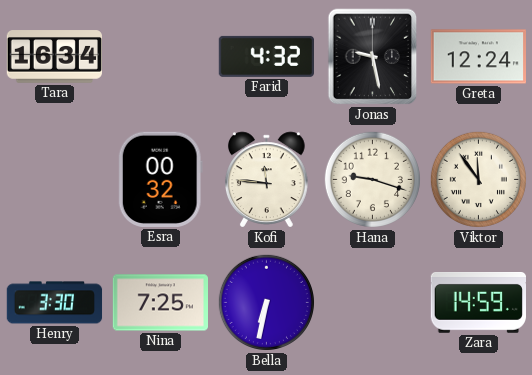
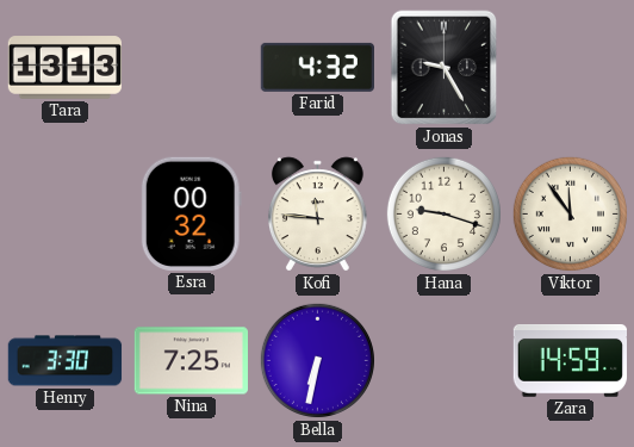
Tara: 16:34 -> 13:13
Jonas: 9:28 -> 9:25
Greta: 12:24 -> none
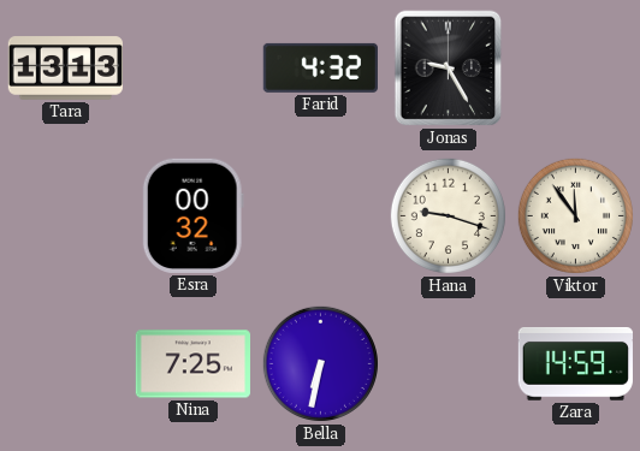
Kofi: 11:46 -> none
Henry: 3:30 -> none
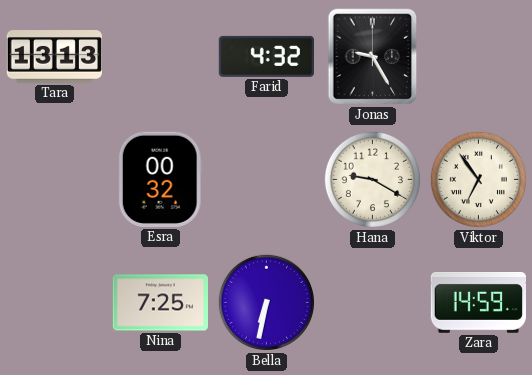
Hana: 9:18 -> 9:20
Viktor: 11:54 -> 6:54
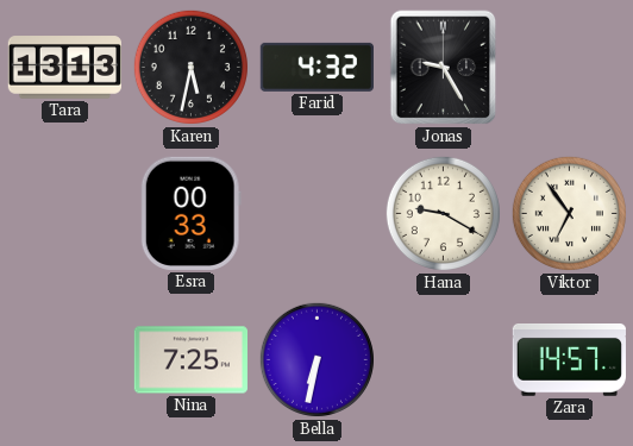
Karen: none -> 5:32
Esra: 00:32 -> 00:33
Zara: 14:59 -> 14:57
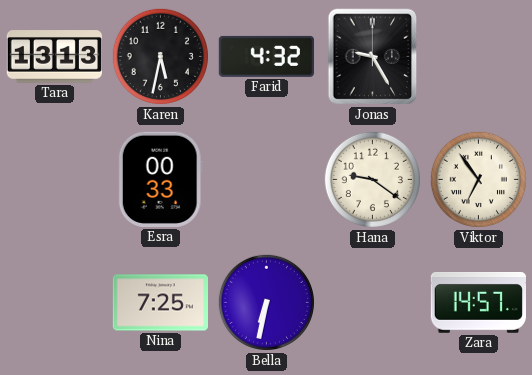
Hana: 9:20 -> 9:21
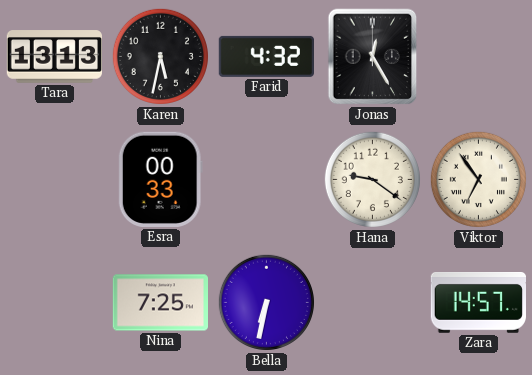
Jonas: 9:25 -> 12:25
